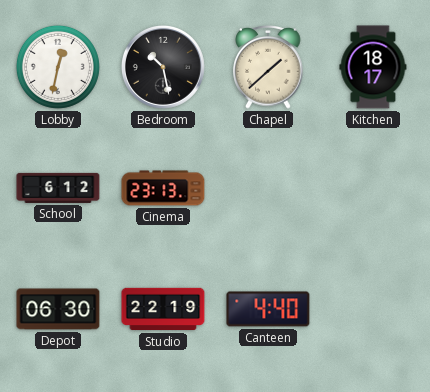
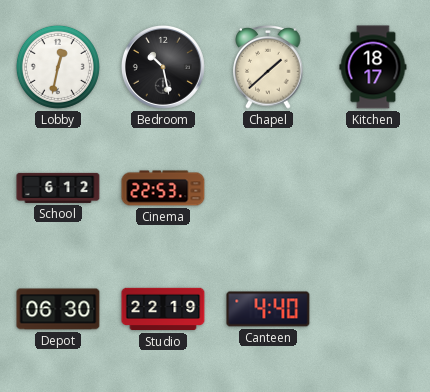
Cinema: 23:13 -> 22:53
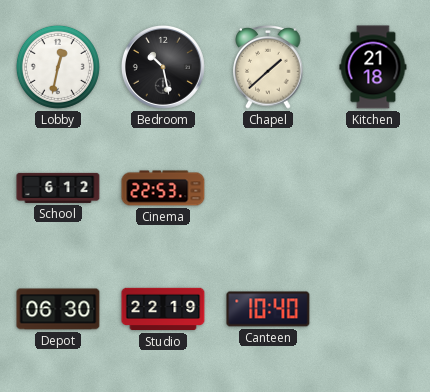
Kitchen: 18:17 -> 21:18
Canteen: 4:40 -> 10:40
